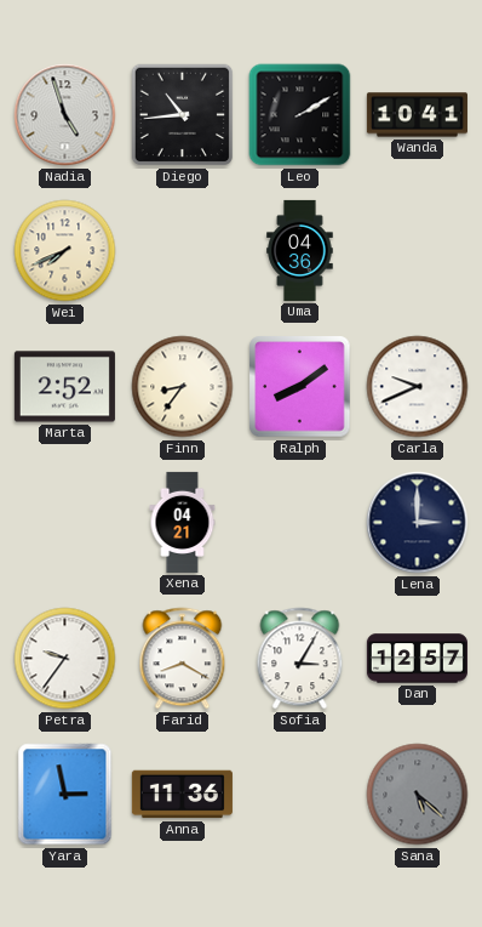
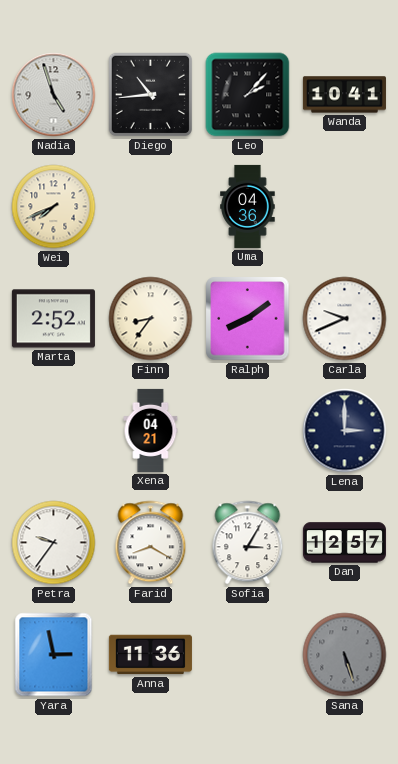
Leo: 2:10 -> 2:07
Sana: 5:22 -> 5:27
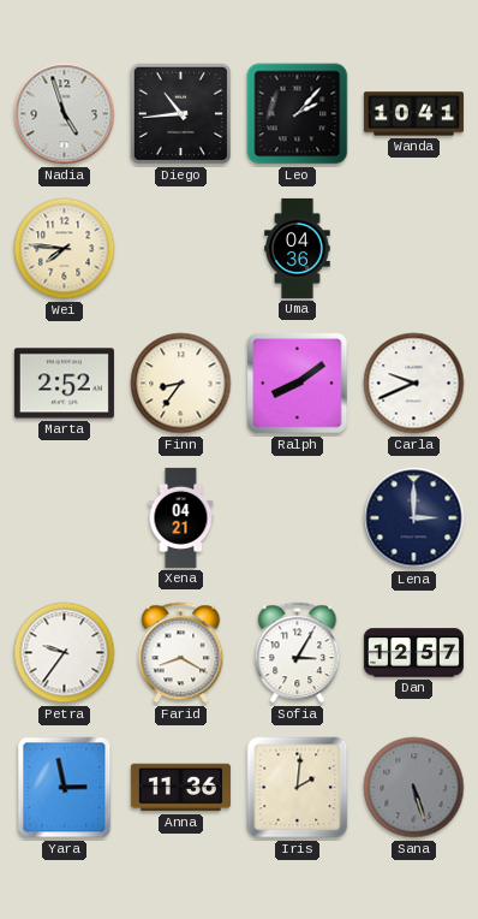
Wei: 7:41 -> 7:46
Iris: none -> 2:01
